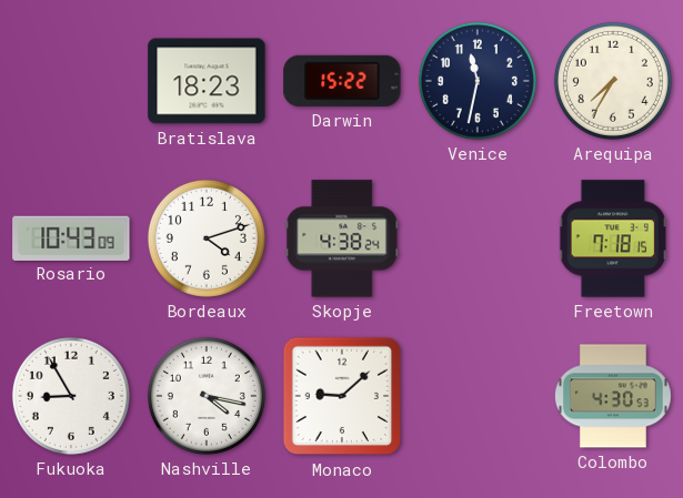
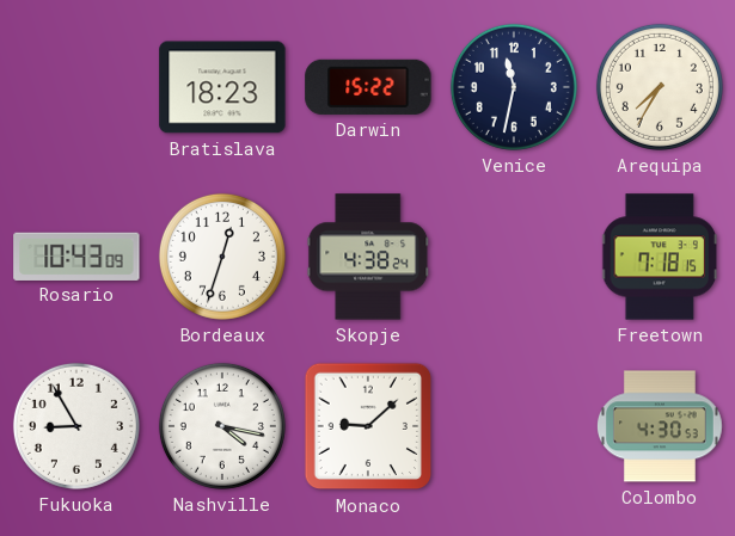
Bordeaux: 4:12 -> 12:33
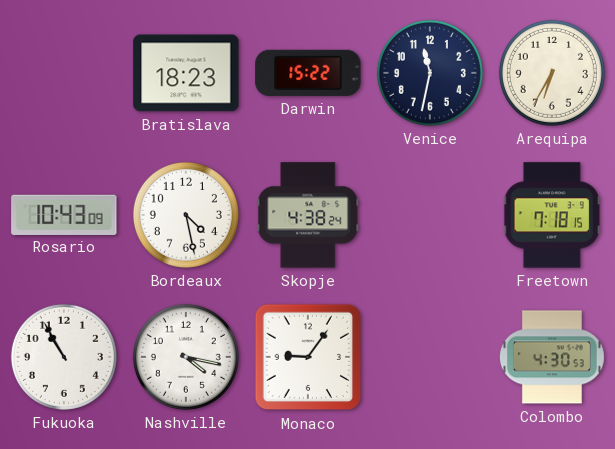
Arequipa: 7:35 -> 6:35
Bordeaux: 12:33 -> 4:28
Fukuoka: 8:55 -> 10:55
Monaco: 9:08 -> 9:06
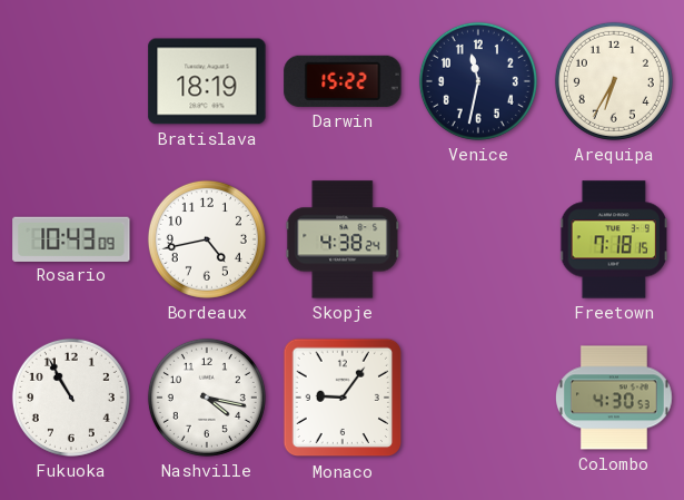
Bratislava: 18:23 -> 18:19
Bordeaux: 4:28 -> 4:43
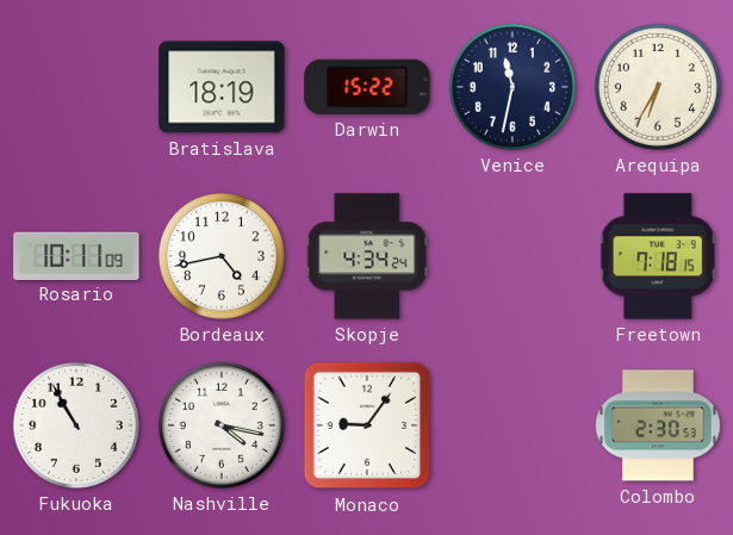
Rosario: 10:43 -> 10:11
Skopje: 4:38 -> 4:34
Colombo: 4:30 -> 2:30
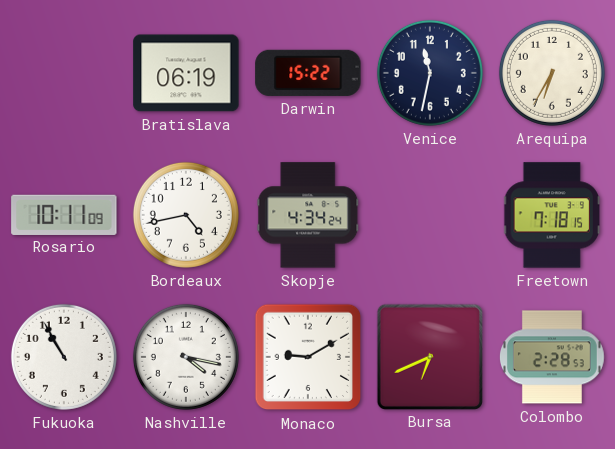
Bratislava: 18:19 -> 06:19
Monaco: 9:06 -> 9:10
Bursa: none -> 6:41
Colombo: 2:30 -> 2:28
